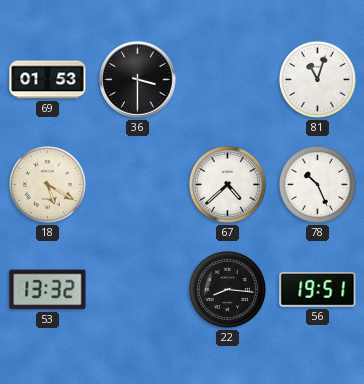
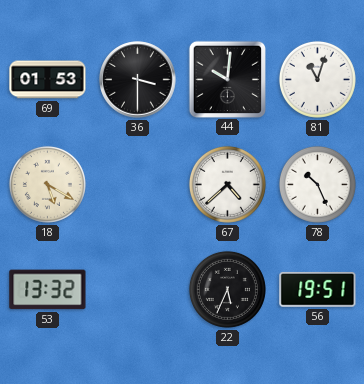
44: none -> 10:01
22: 8:16 -> 5:34
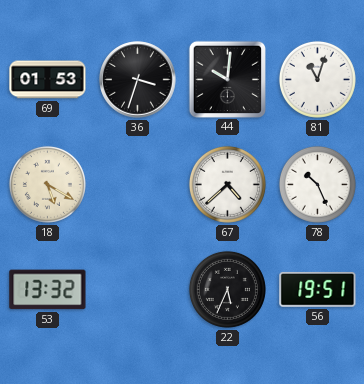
36: 3:30 -> 3:33
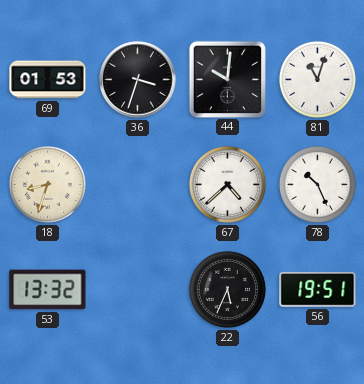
18: 5:20 -> 8:33
